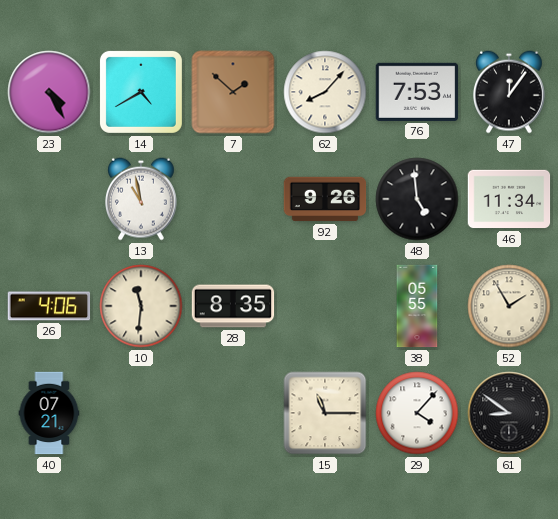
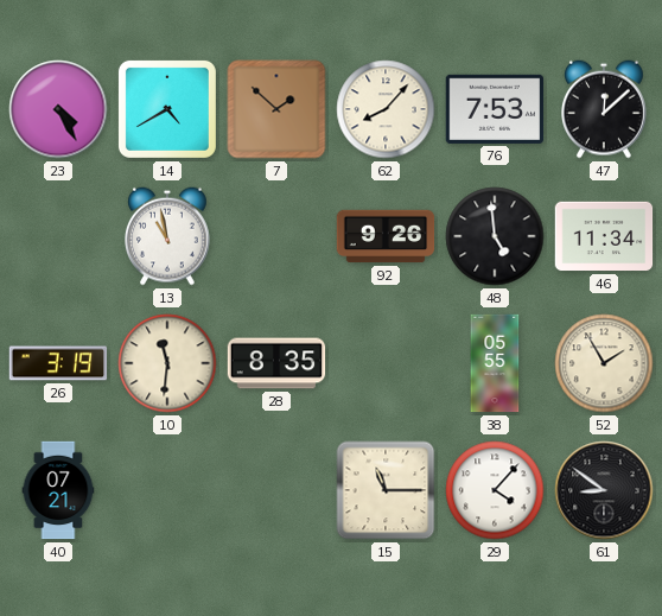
47: 12:06 -> 12:08
26: 4:06 -> 3:19
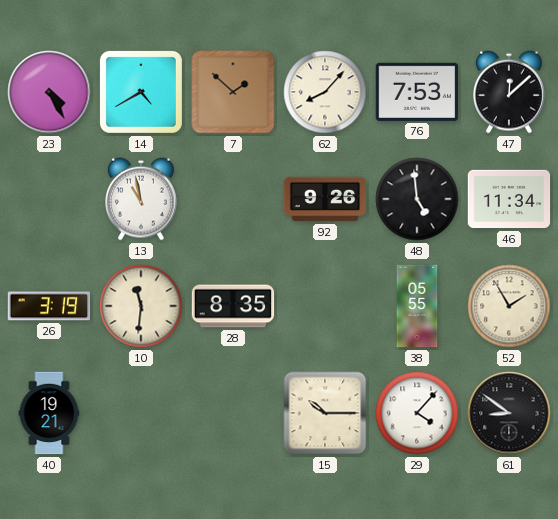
40: 07:21 -> 19:21
15: 11:15 -> 10:15
